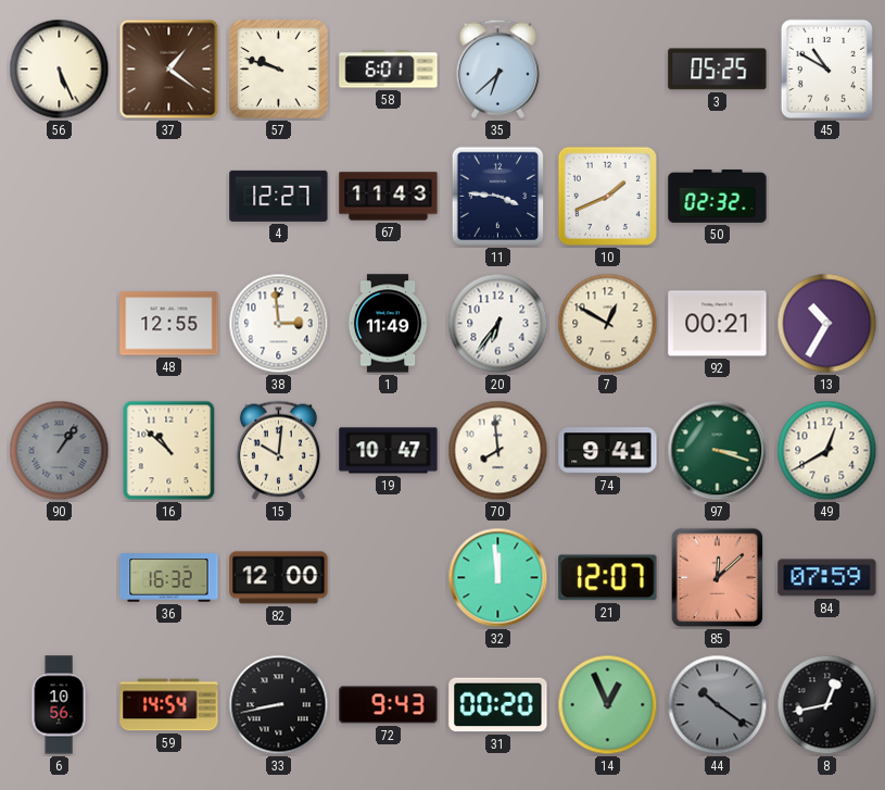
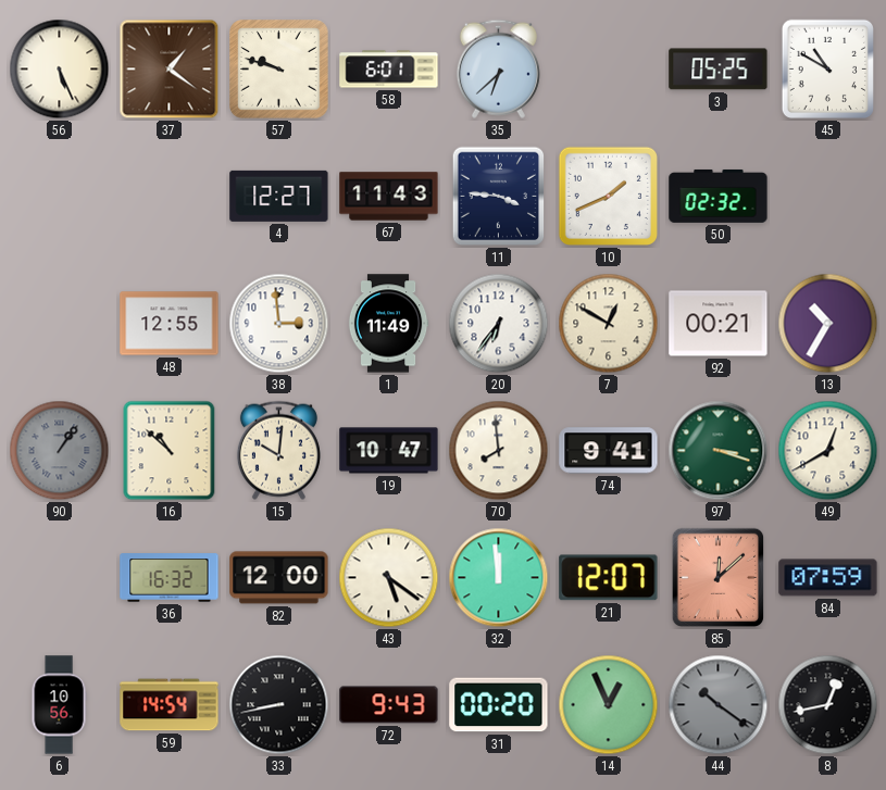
43: none -> 5:21
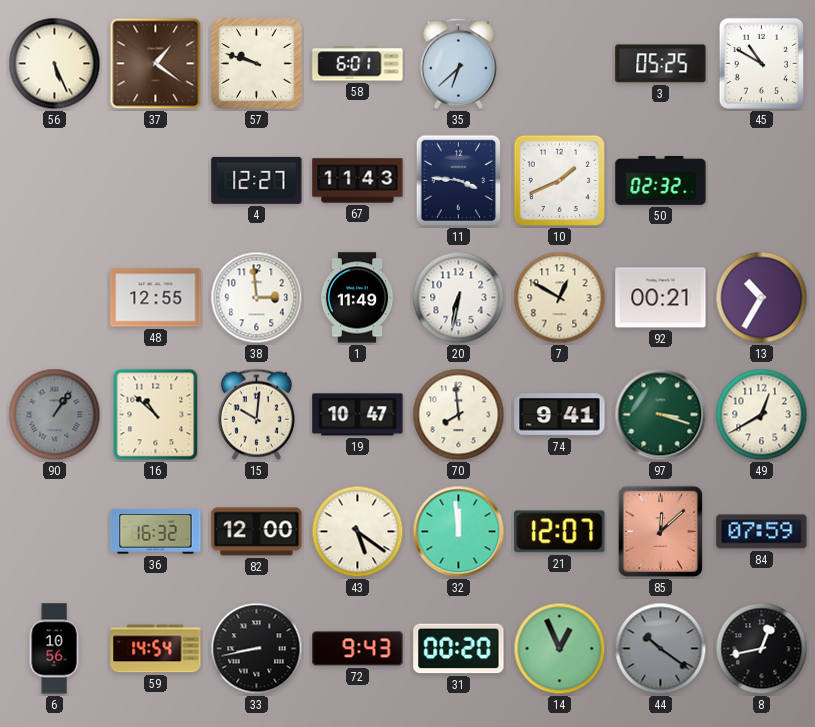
20: 6:36 -> 6:32
